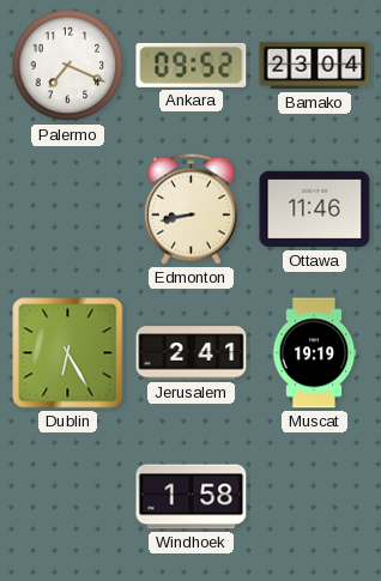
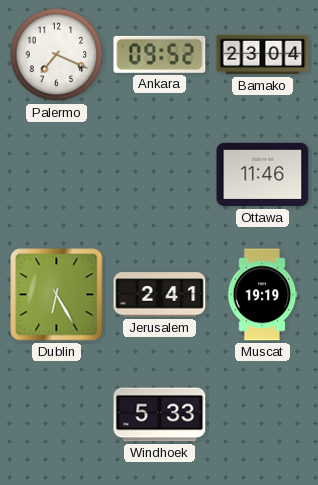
Edmonton: 8:43 -> none
Windhoek: 1:58 -> 5:33
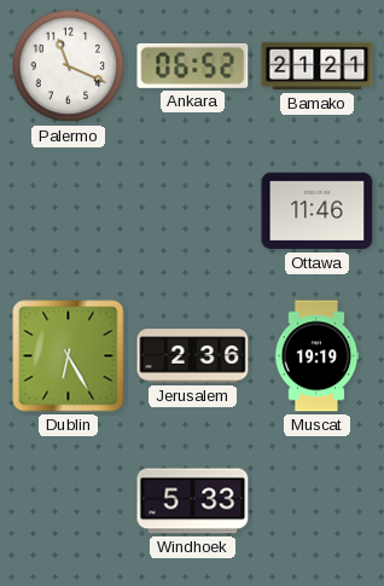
Palermo: 7:19 -> 11:19
Ankara: 09:52 -> 06:52
Bamako: 23:04 -> 21:21
Jerusalem: 2:41 -> 2:36
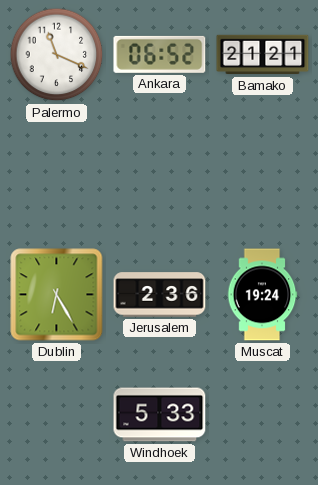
Ottawa: 11:46 -> none
Muscat: 19:19 -> 19:24
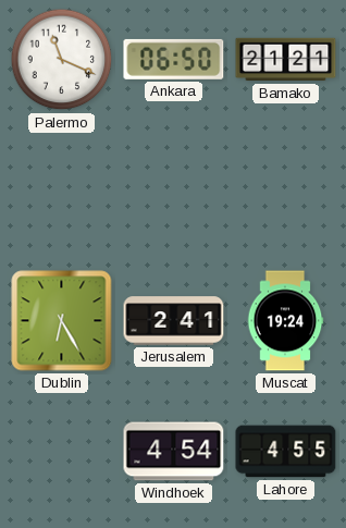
Ankara: 06:52 -> 06:50
Jerusalem: 2:36 -> 2:41
Windhoek: 5:33 -> 4:54
Lahore: none -> 4:55
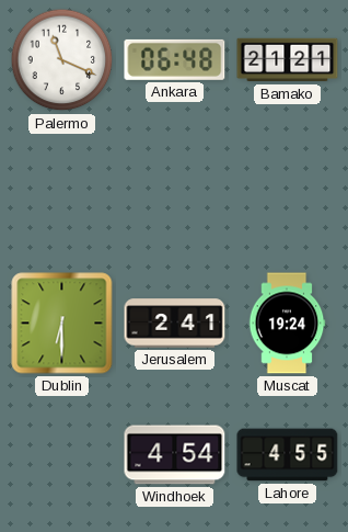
Ankara: 06:50 -> 06:48
Dublin: 6:25 -> 6:30
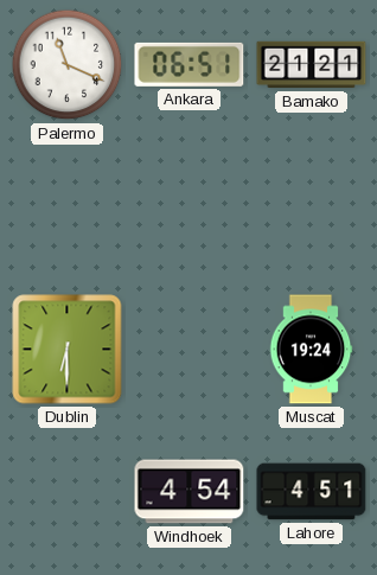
Ankara: 06:48 -> 06:51
Jerusalem: 2:41 -> none
Lahore: 4:55 -> 4:51
